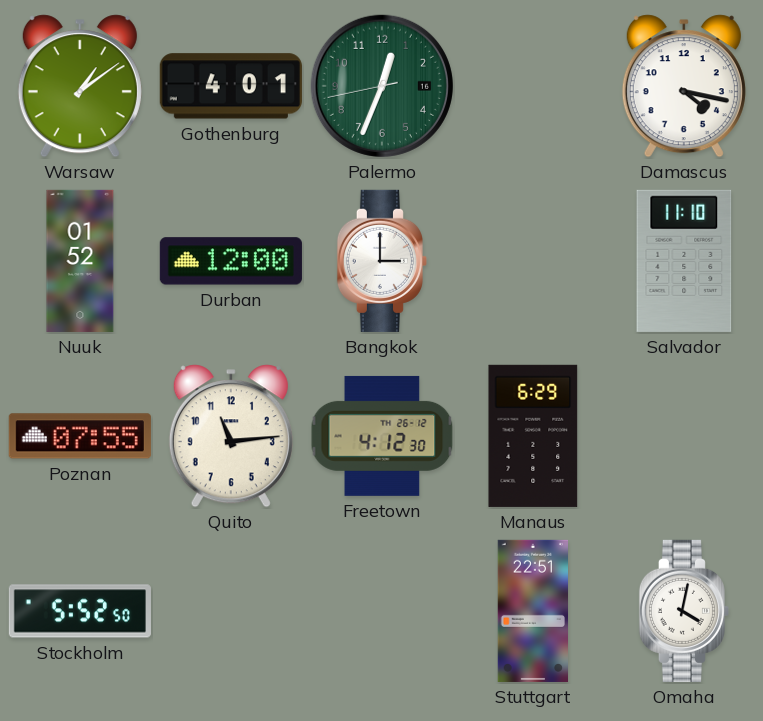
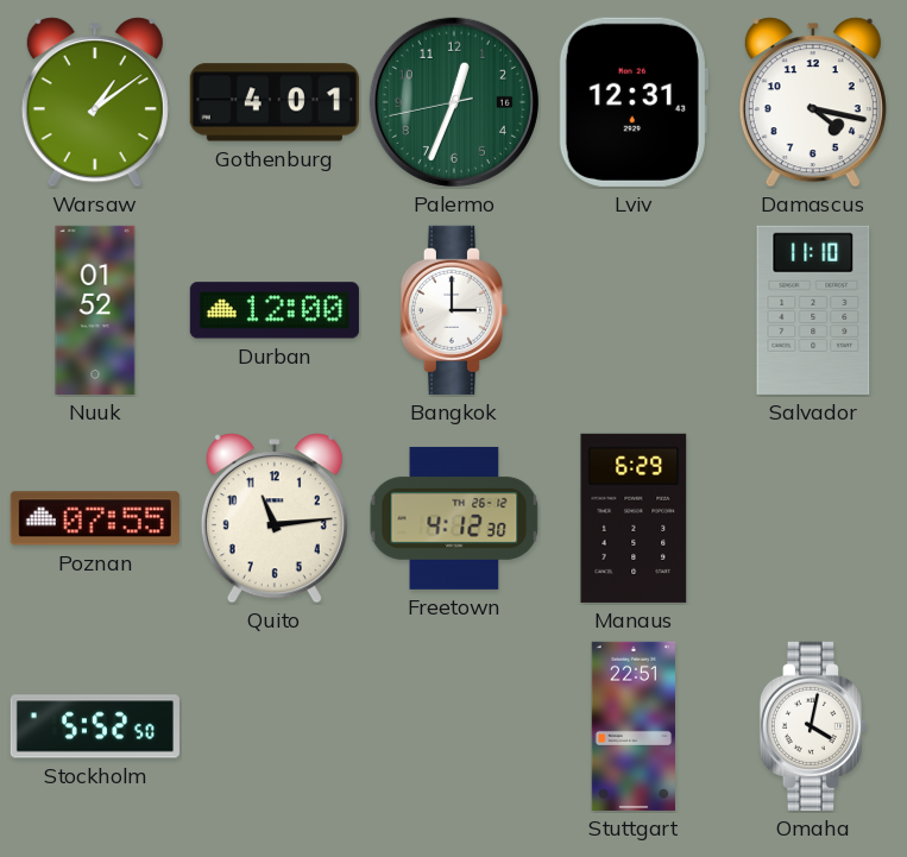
Lviv: none -> 12:31
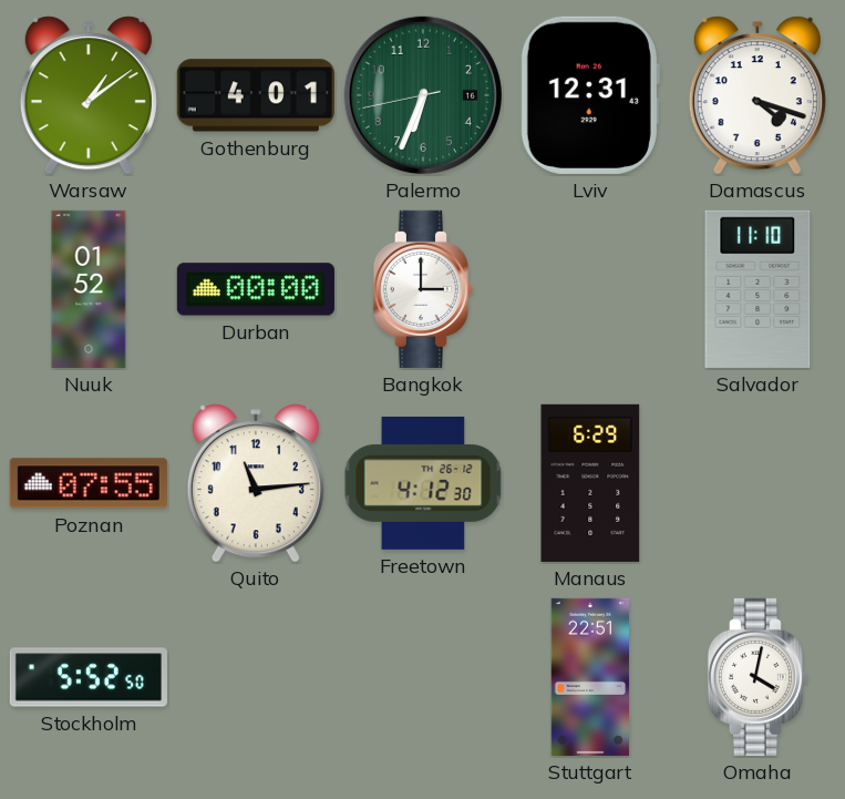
Palermo: 12:33 -> 6:33
Damascus: 4:17 -> 4:18
Durban: 12:00 -> 00:00
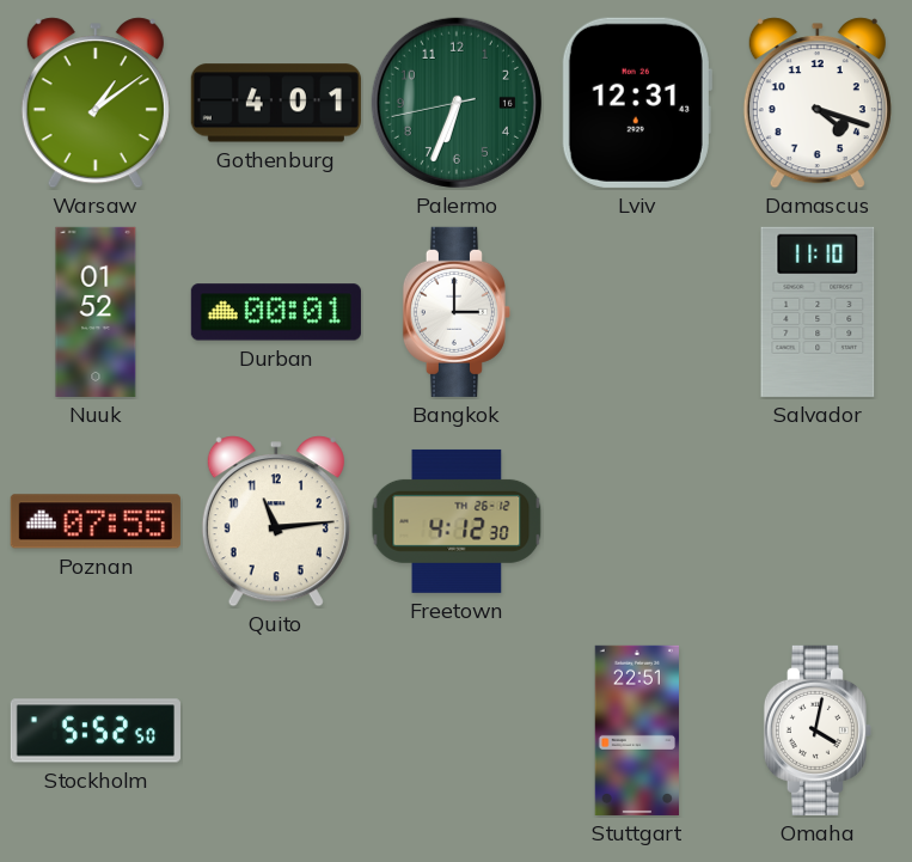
Durban: 00:00 -> 00:01
Manaus: 6:29 -> none
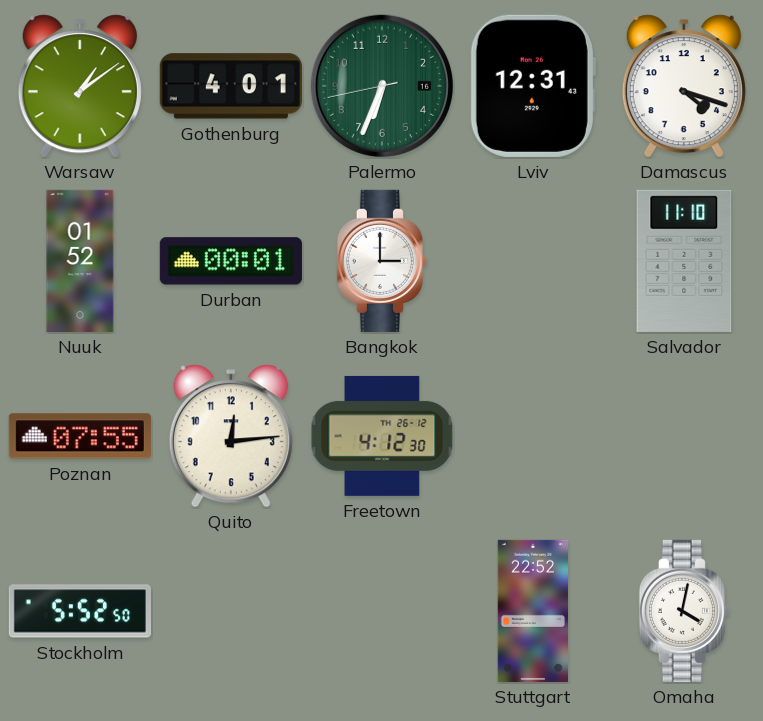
Quito: 11:14 -> 12:14
Stuttgart: 22:51 -> 22:52
